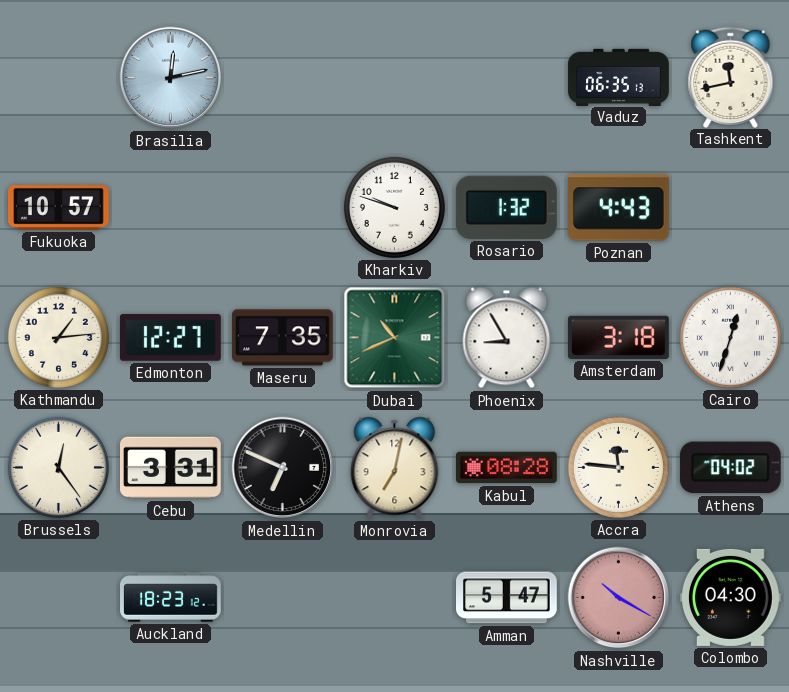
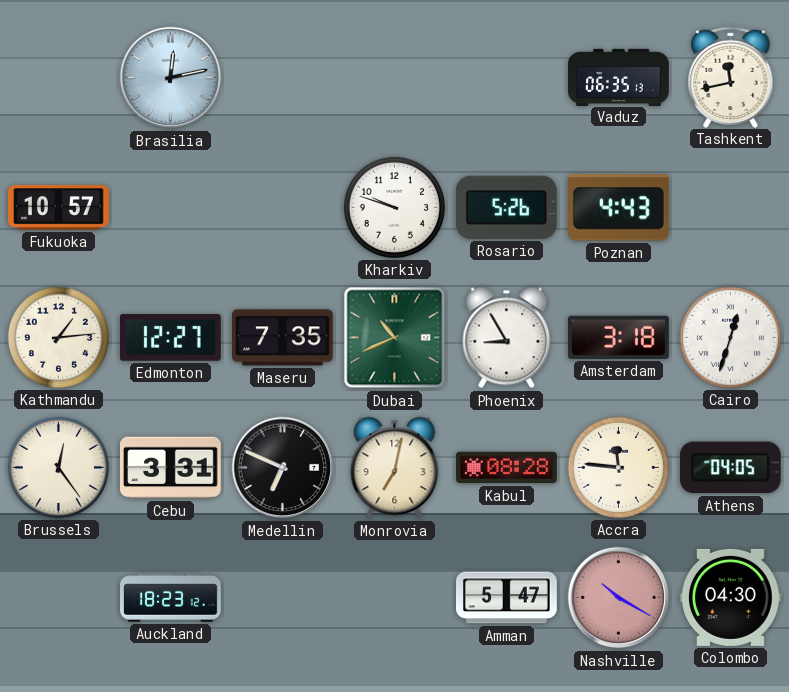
Rosario: 1:32 -> 5:26
Athens: 04:02 -> 04:05
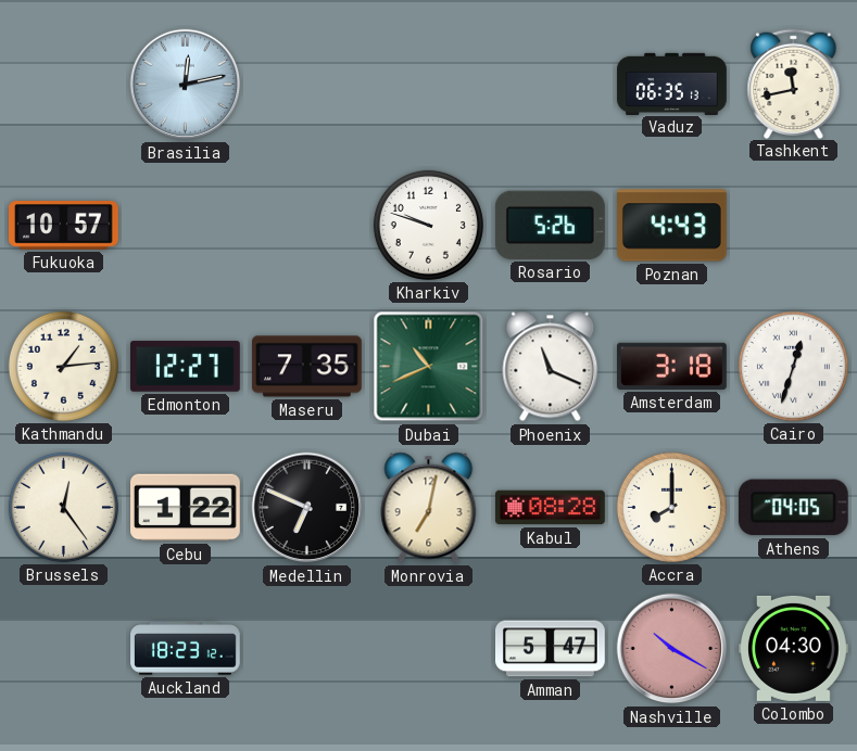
Phoenix: 8:55 -> 11:19
Cebu: 3:31 -> 1:22
Accra: 11:46 -> 8:00
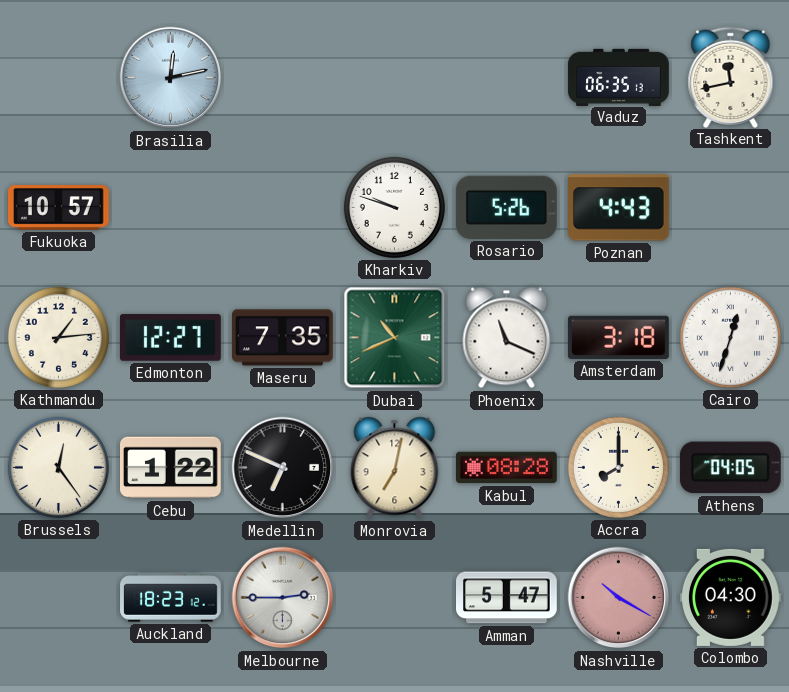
Melbourne: none -> 2:45
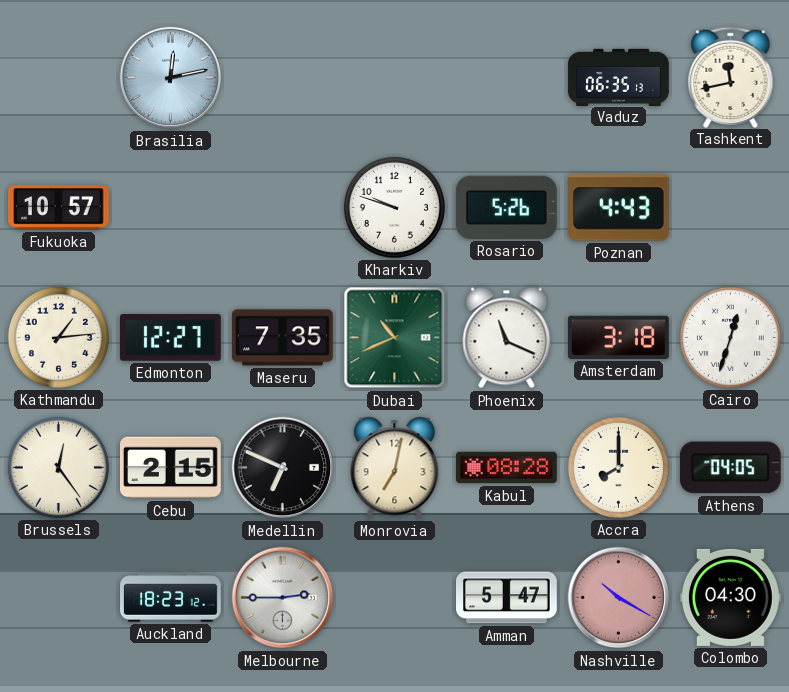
Cebu: 1:22 -> 2:15
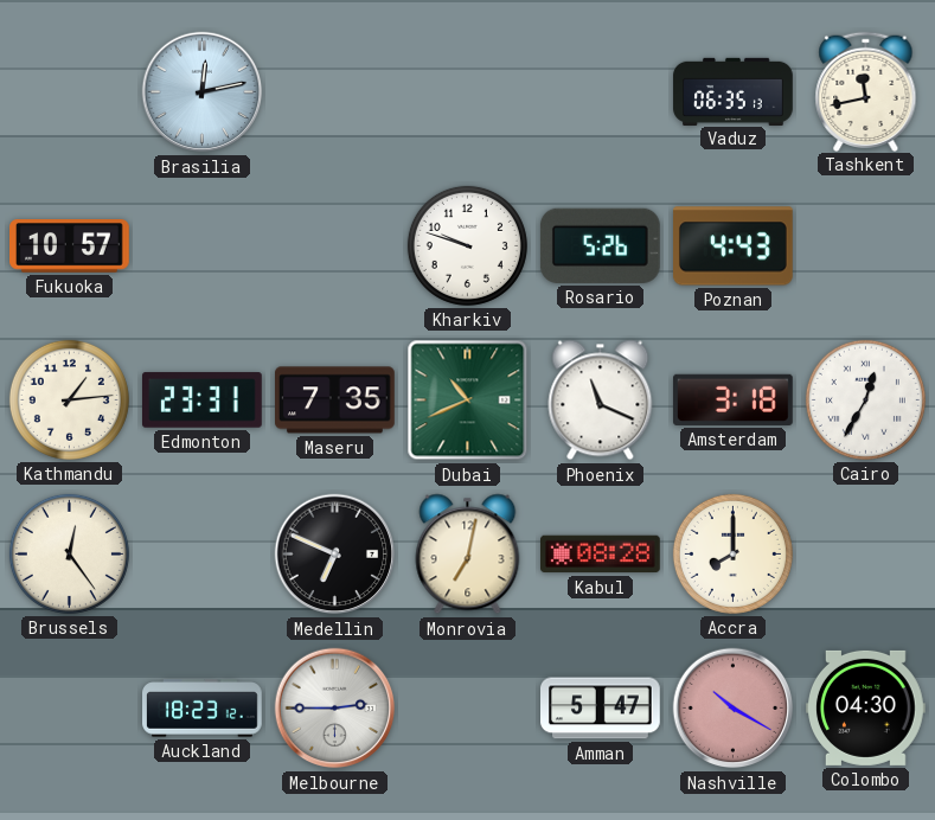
Edmonton: 12:27 -> 23:31
Cairo: 12:33 -> 12:35
Cebu: 2:15 -> none
Athens: 04:05 -> none
